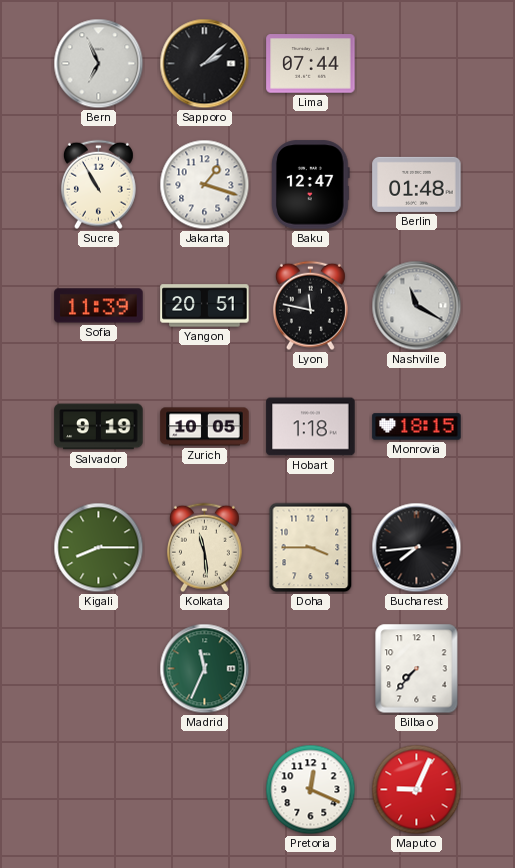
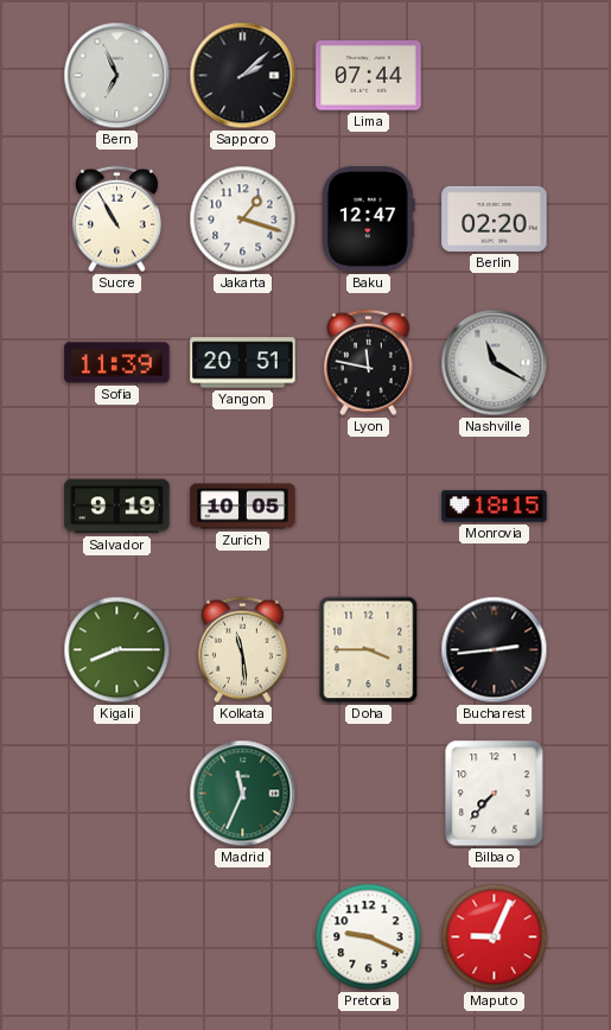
Berlin: 01:48 -> 02:20
Hobart: 1:18 -> none
Bucharest: 7:44 -> 2:44
Pretoria: 12:19 -> 9:19
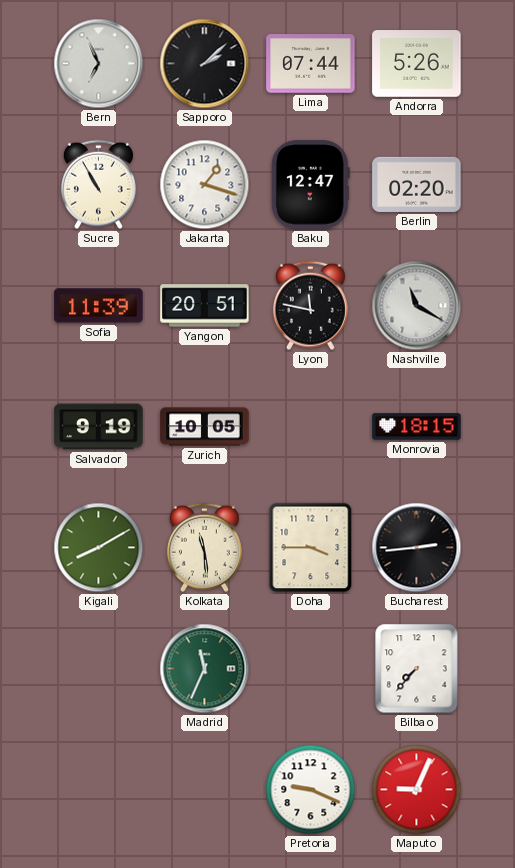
Andorra: none -> 5:26
Kigali: 8:15 -> 8:10
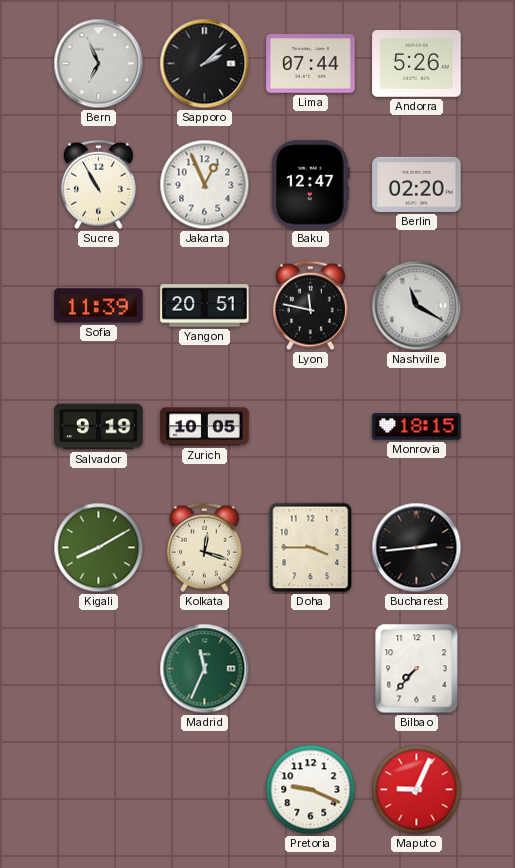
Jakarta: 1:18 -> 12:56
Kolkata: 11:29 -> 12:18
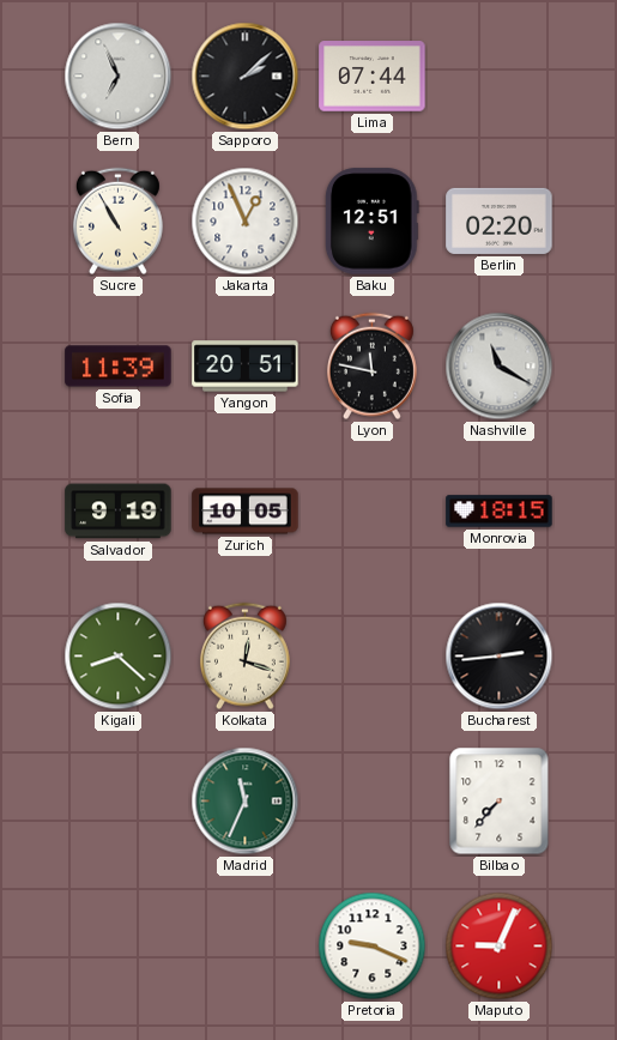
Andorra: 5:26 -> none
Baku: 12:47 -> 12:51
Kigali: 8:10 -> 8:22
Doha: 3:45 -> none
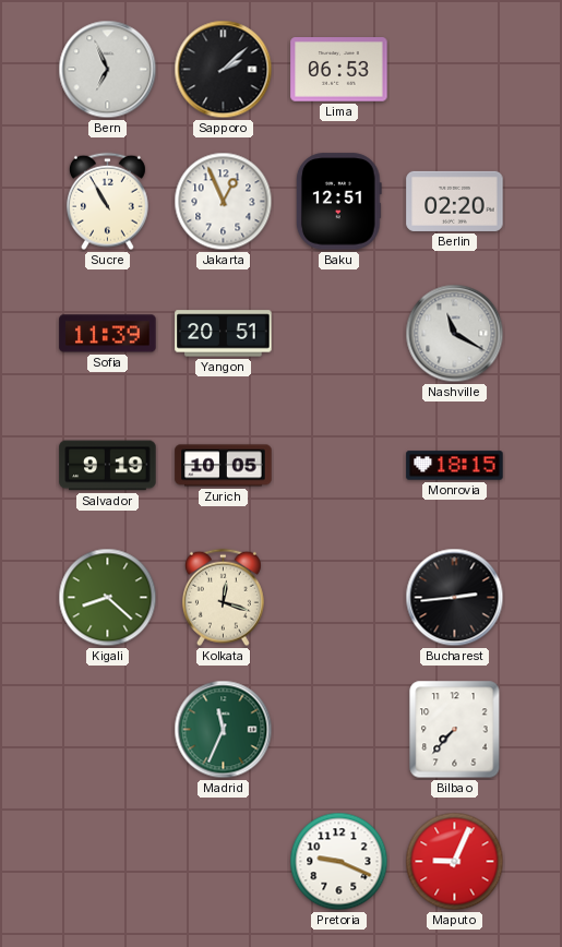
Lima: 07:44 -> 06:53
Lyon: 11:47 -> none
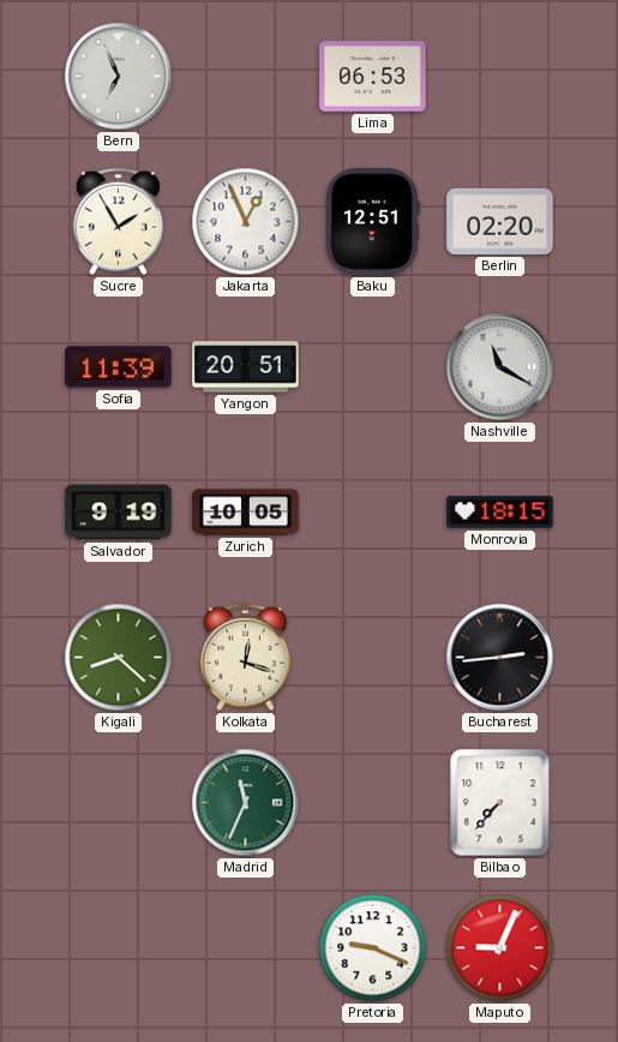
Sapporo: 2:08 -> none
Sucre: 10:55 -> 1:55
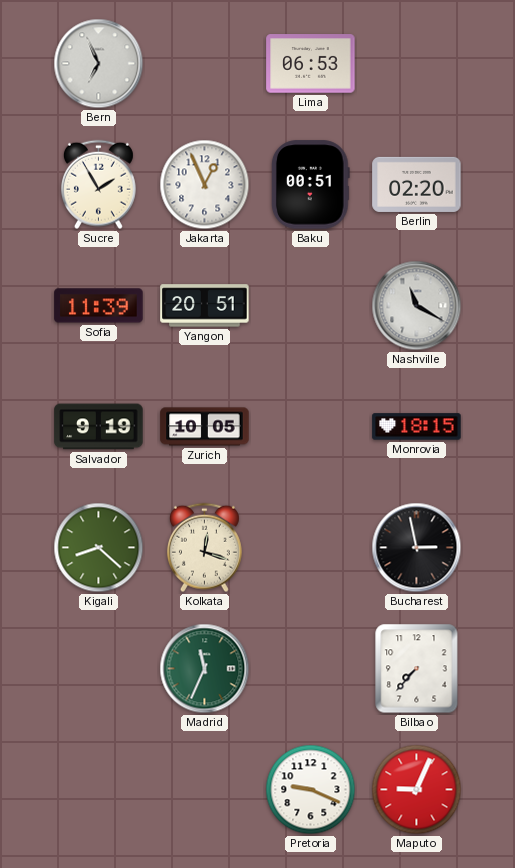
Baku: 12:51 -> 00:51
Bucharest: 2:44 -> 2:58
